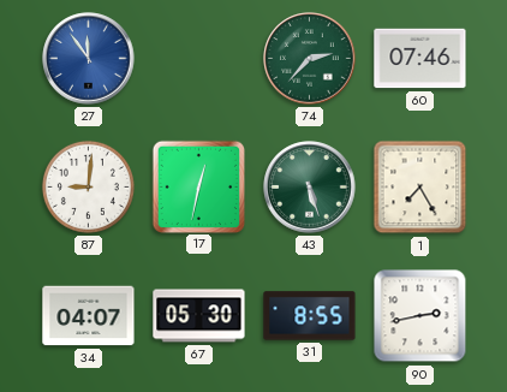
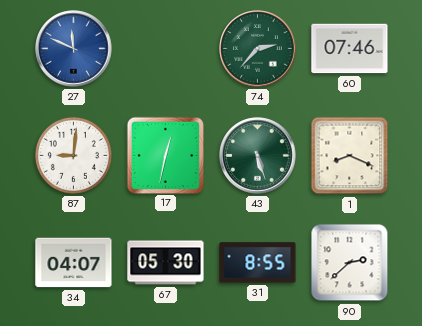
27: 11:54 -> 11:49
1: 7:25 -> 8:19
90: 2:43 -> 2:38
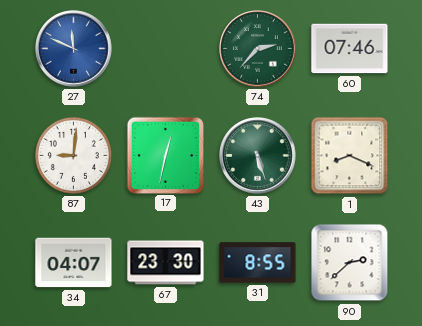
67: 05:30 -> 23:30
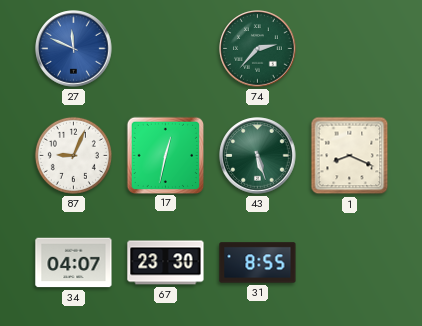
60: 07:46 -> none
87: 9:01 -> 9:04
90: 2:38 -> none
